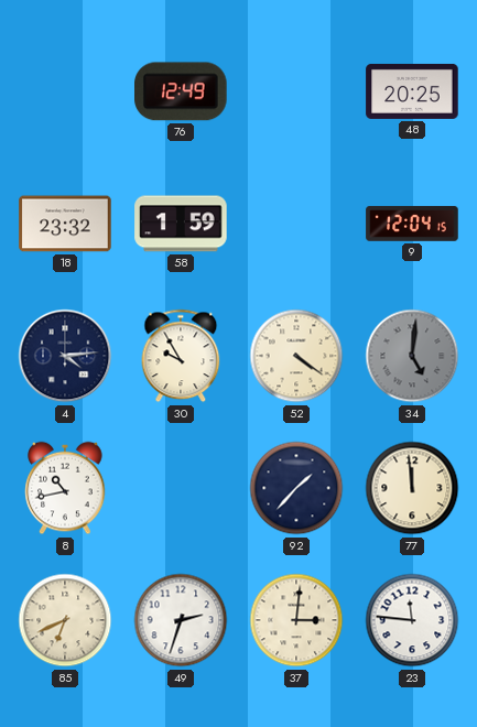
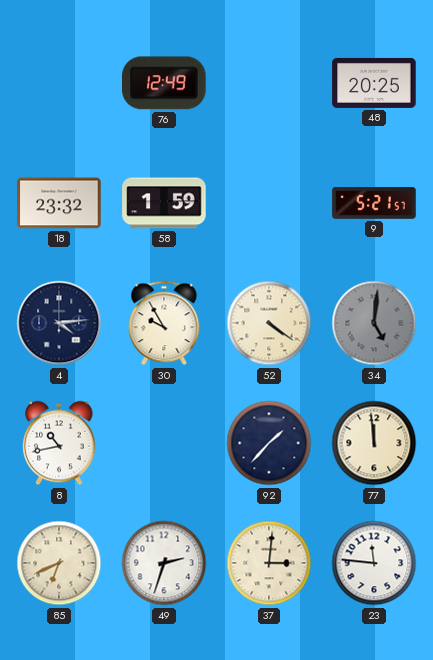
9: 12:04 -> 5:21
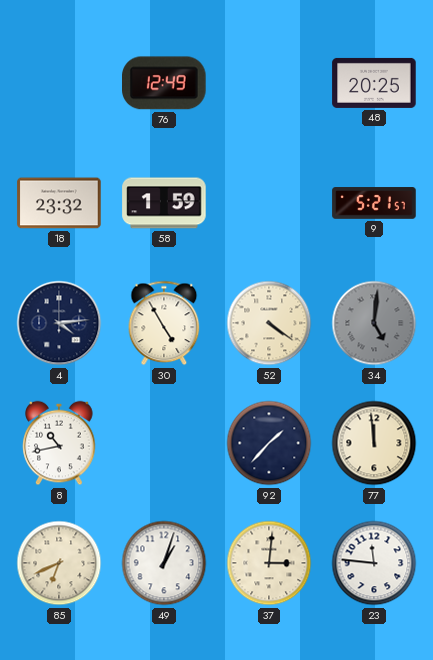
30: 9:55 -> 4:55
49: 2:33 -> 1:03
